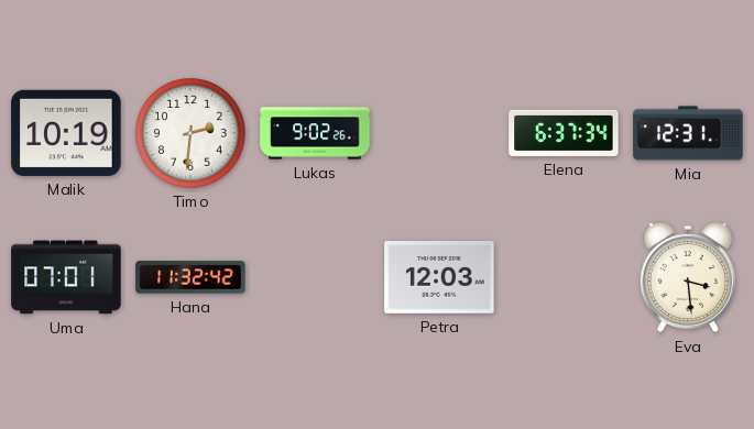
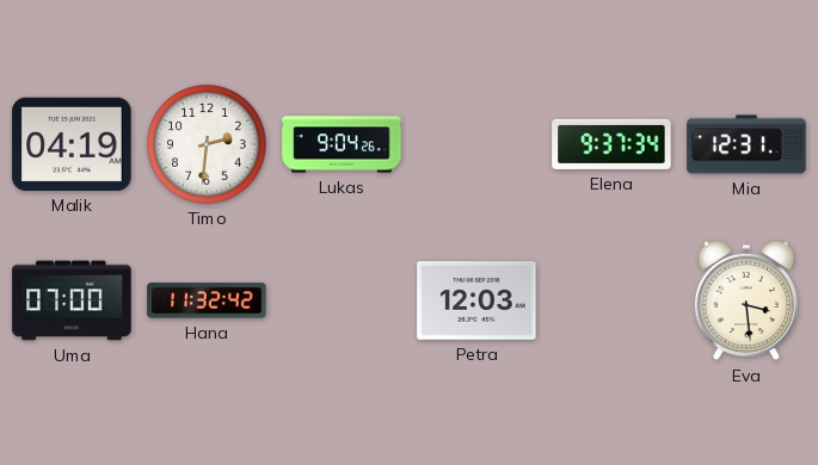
Malik: 10:19 -> 04:19
Lukas: 9:02 -> 9:04
Elena: 6:37 -> 9:37
Uma: 07:01 -> 07:00
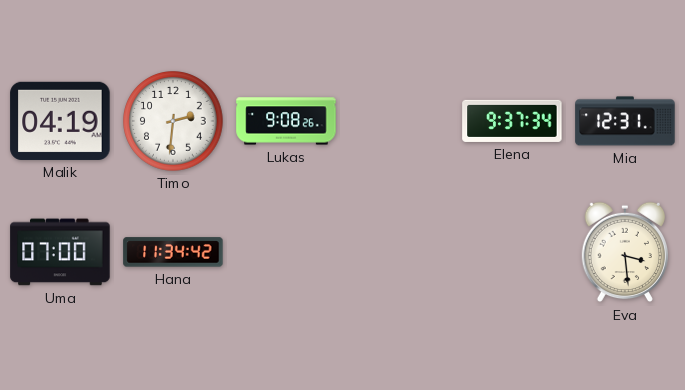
Lukas: 9:04 -> 9:08
Hana: 11:32 -> 11:34
Petra: 12:03 -> none
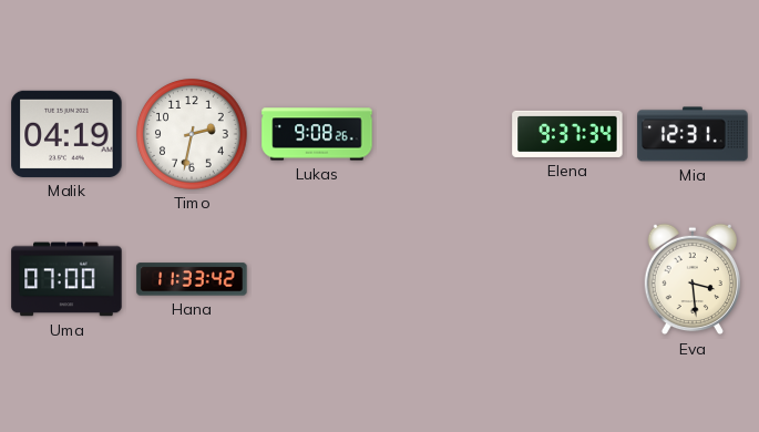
Timo: 2:31 -> 2:32
Hana: 11:34 -> 11:33
